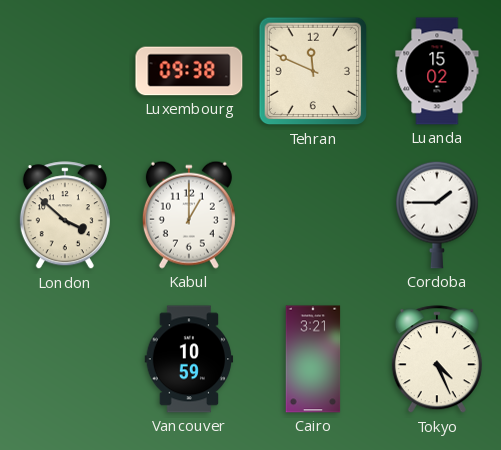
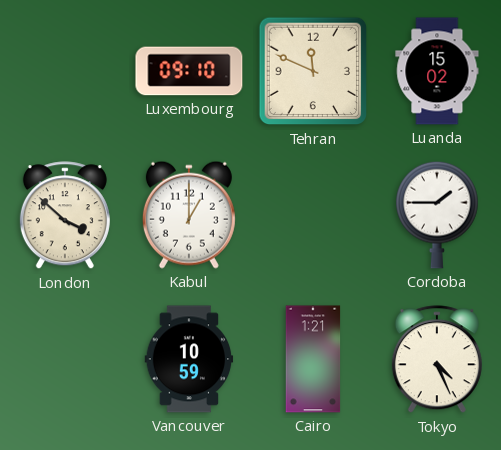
Luxembourg: 09:38 -> 09:10
Cairo: 3:21 -> 1:21
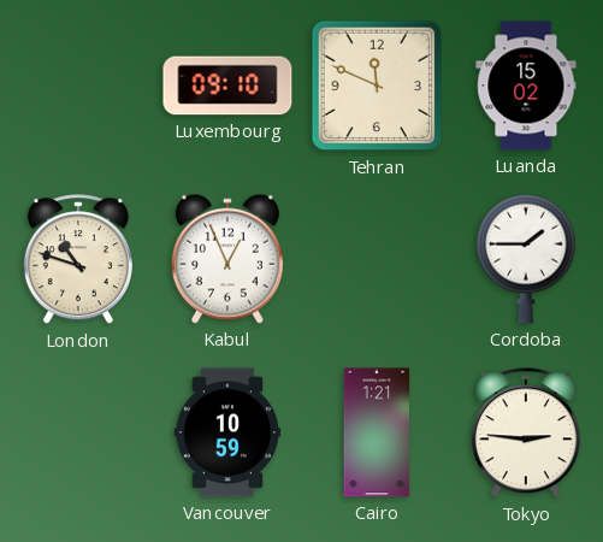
London: 3:52 -> 10:48
Kabul: 1:00 -> 12:56
Tokyo: 4:26 -> 2:46
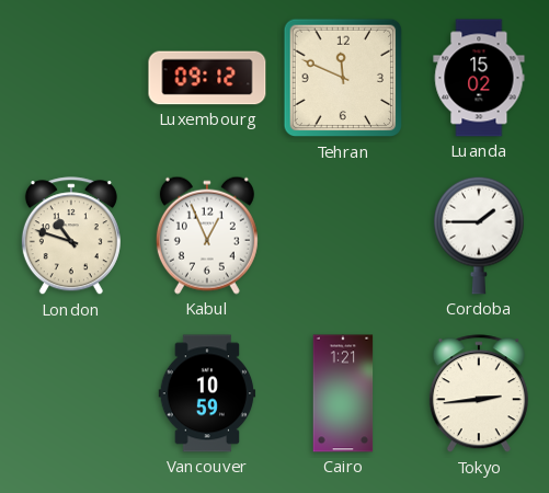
Luxembourg: 09:10 -> 09:12
Tokyo: 2:46 -> 2:44
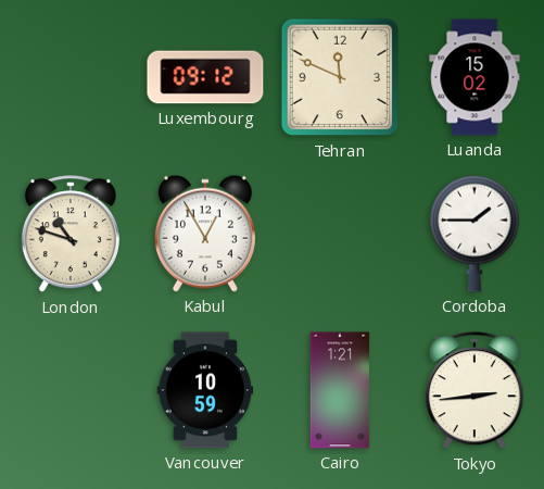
Kabul: 12:56 -> 12:55
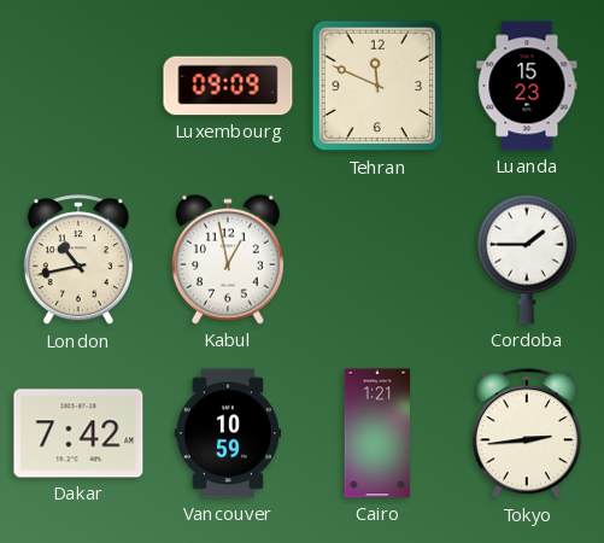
Luxembourg: 09:12 -> 09:09
Luanda: 15:02 -> 15:23
London: 10:48 -> 10:43
Kabul: 12:55 -> 12:58
Dakar: none -> 7:42
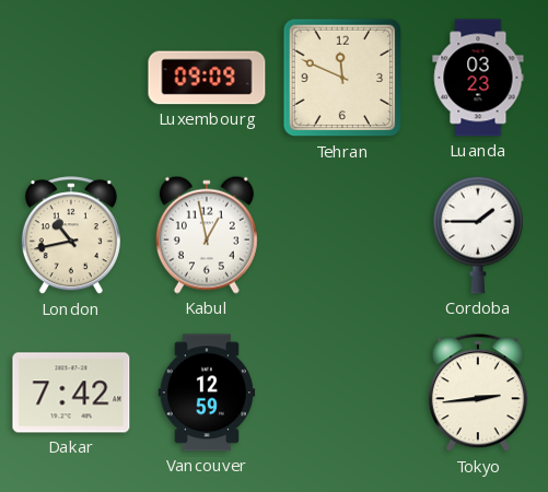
Luanda: 15:23 -> 03:23
Vancouver: 10:59 -> 12:59
Cairo: 1:21 -> none
